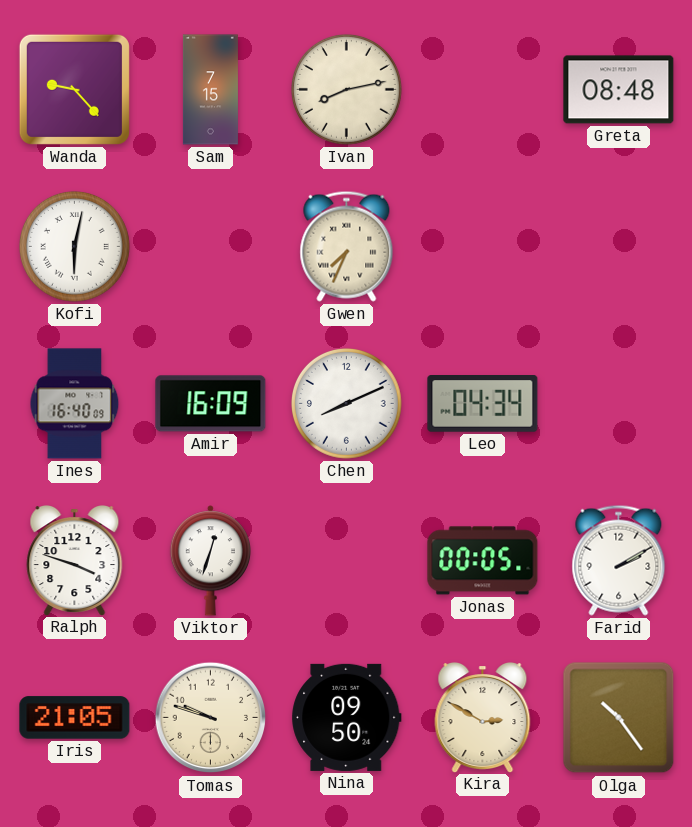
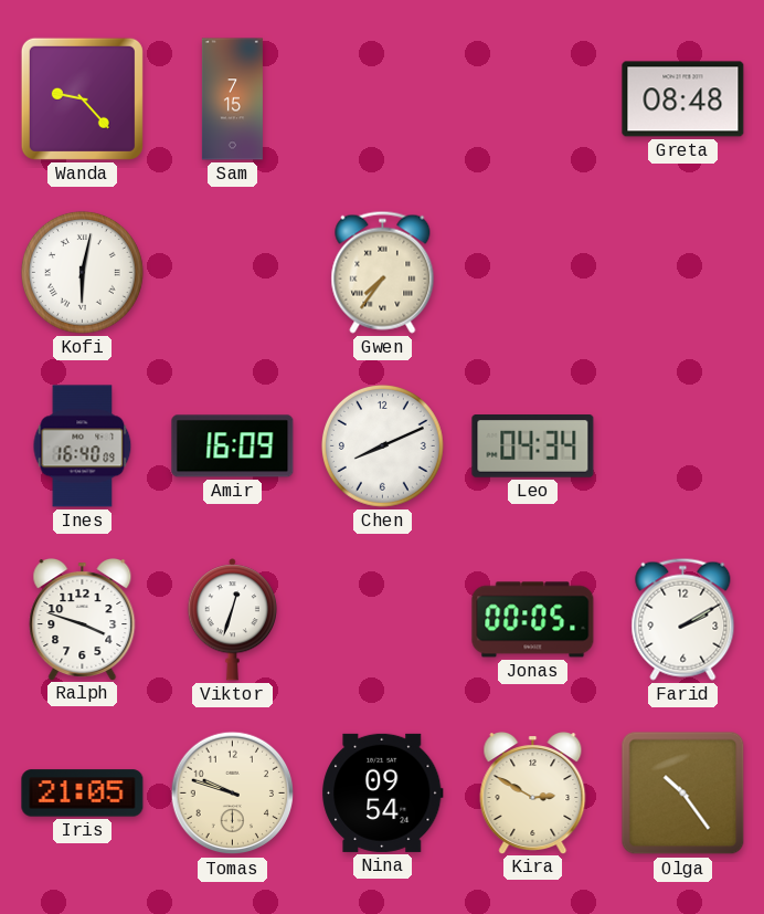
Ivan: 8:13 -> none
Gwen: 7:34 -> 7:36
Nina: 09:50 -> 09:54
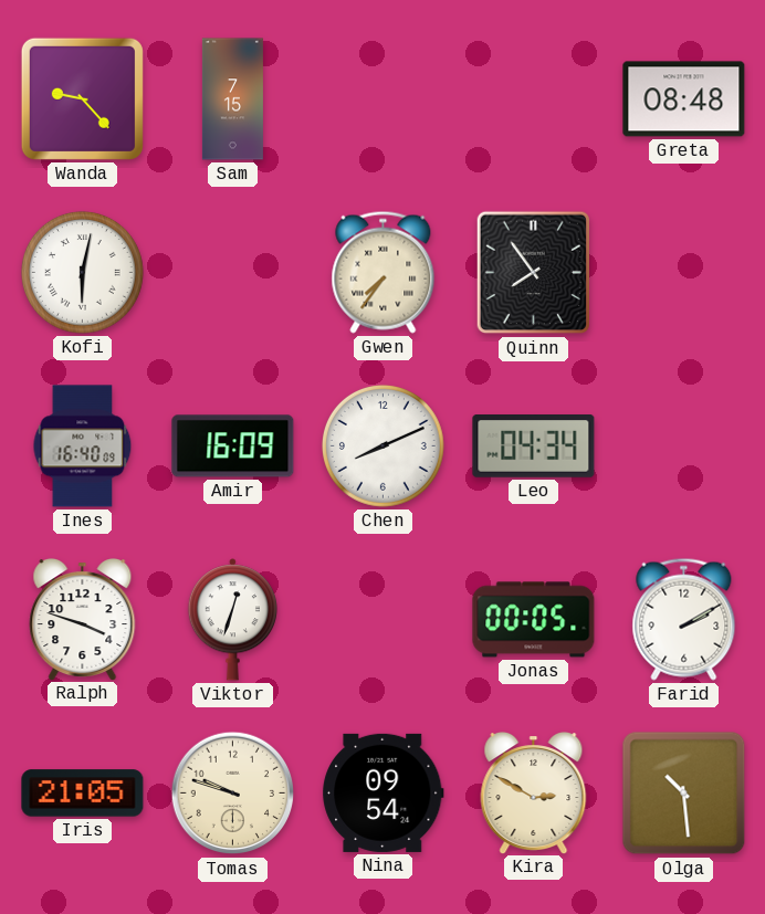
Quinn: none -> 7:54
Olga: 10:24 -> 10:29
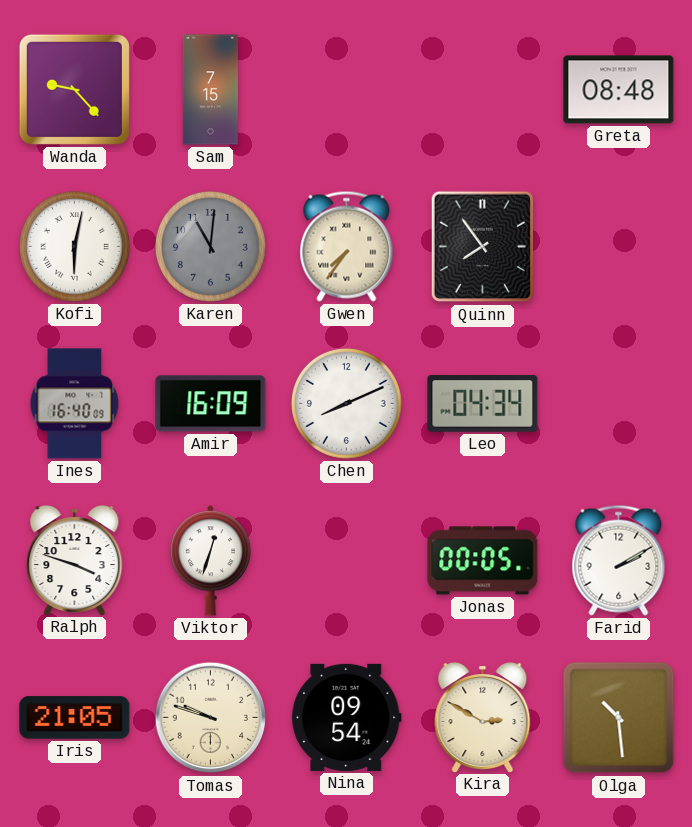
Karen: none -> 11:01
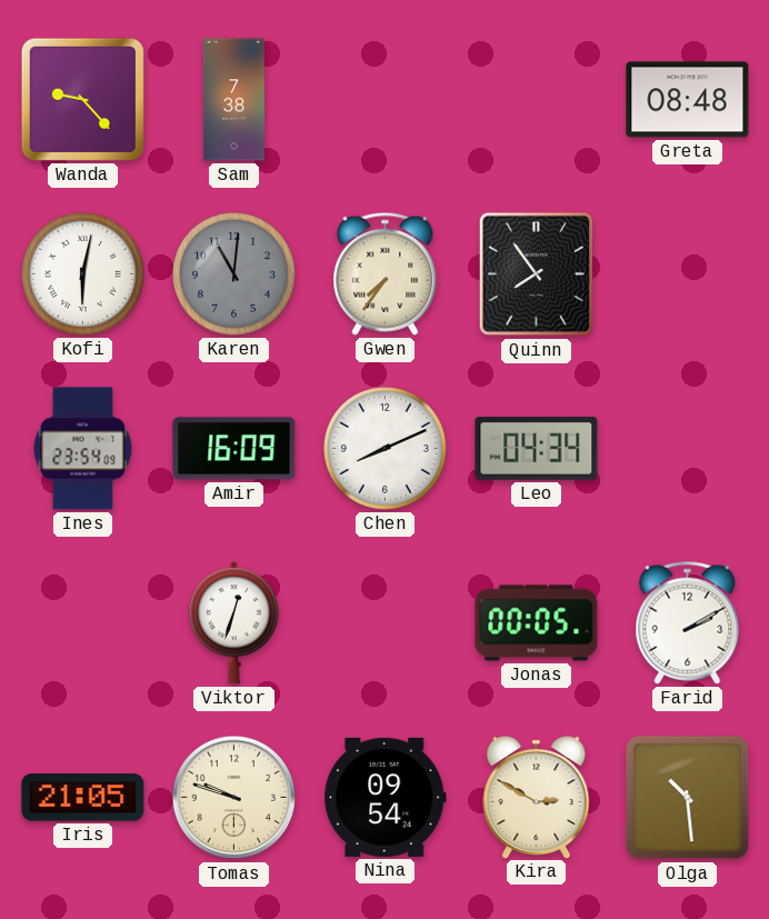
Sam: 7:15 -> 7:38
Ines: 16:40 -> 23:54
Ralph: 3:48 -> none
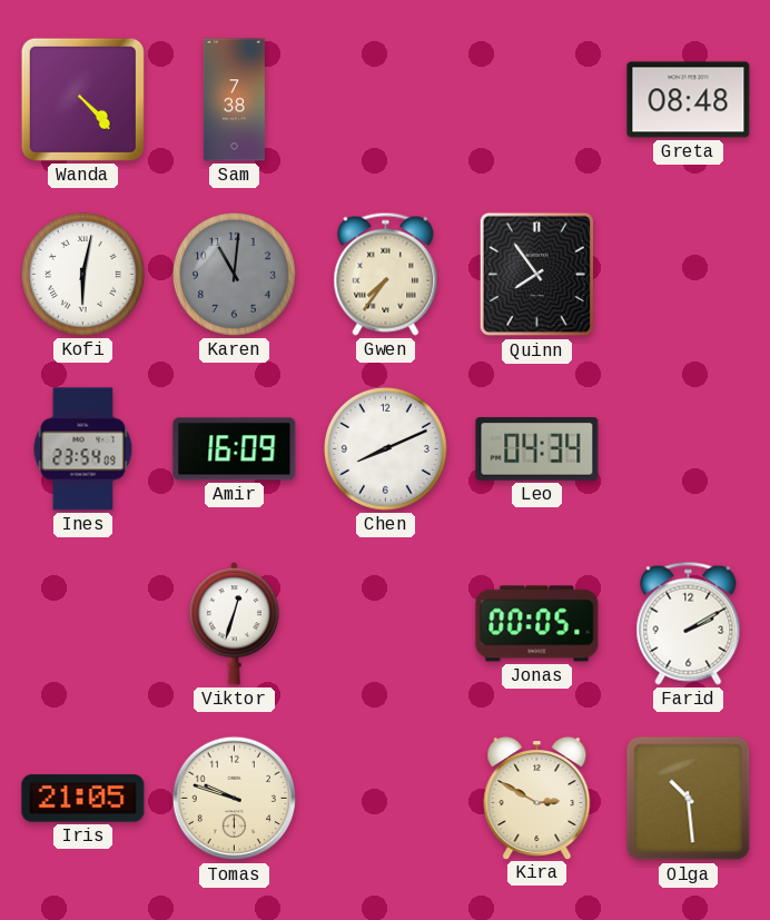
Wanda: 9:23 -> 4:23
Nina: 09:54 -> none
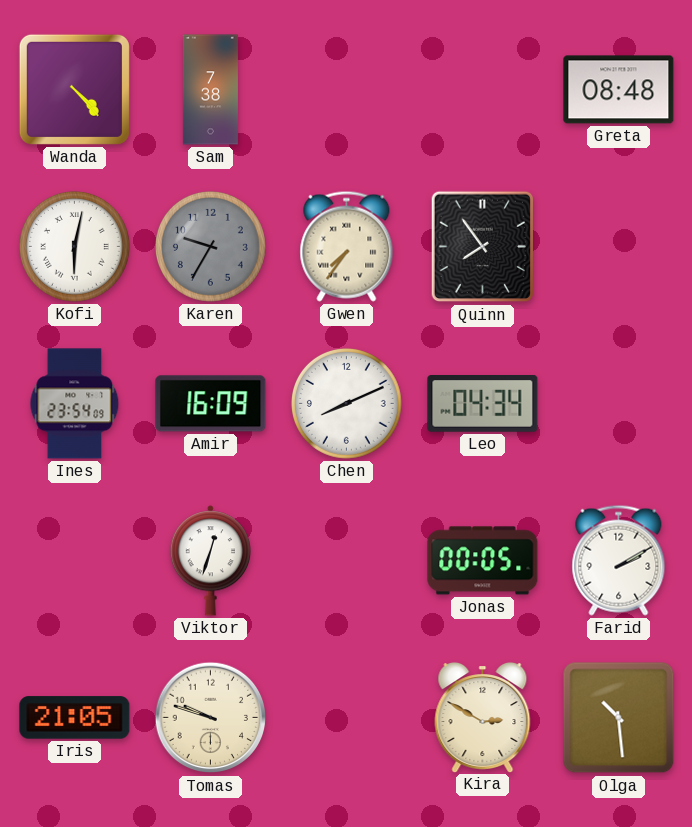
Karen: 11:01 -> 9:35
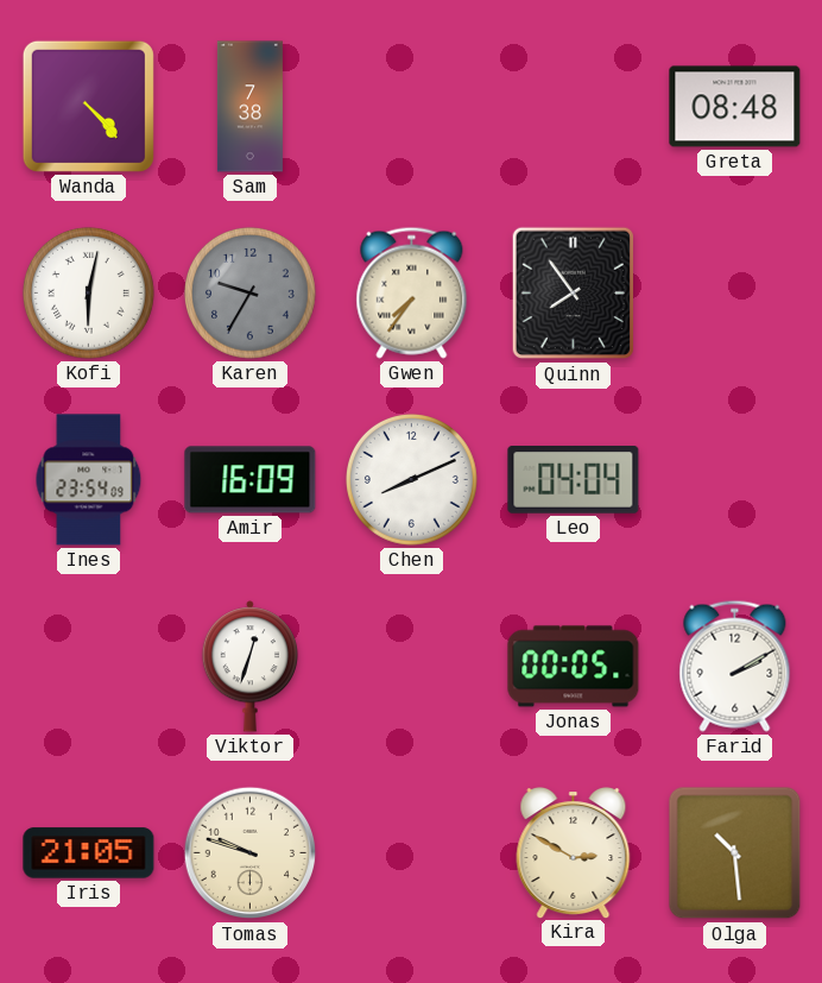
Leo: 04:34 -> 04:04
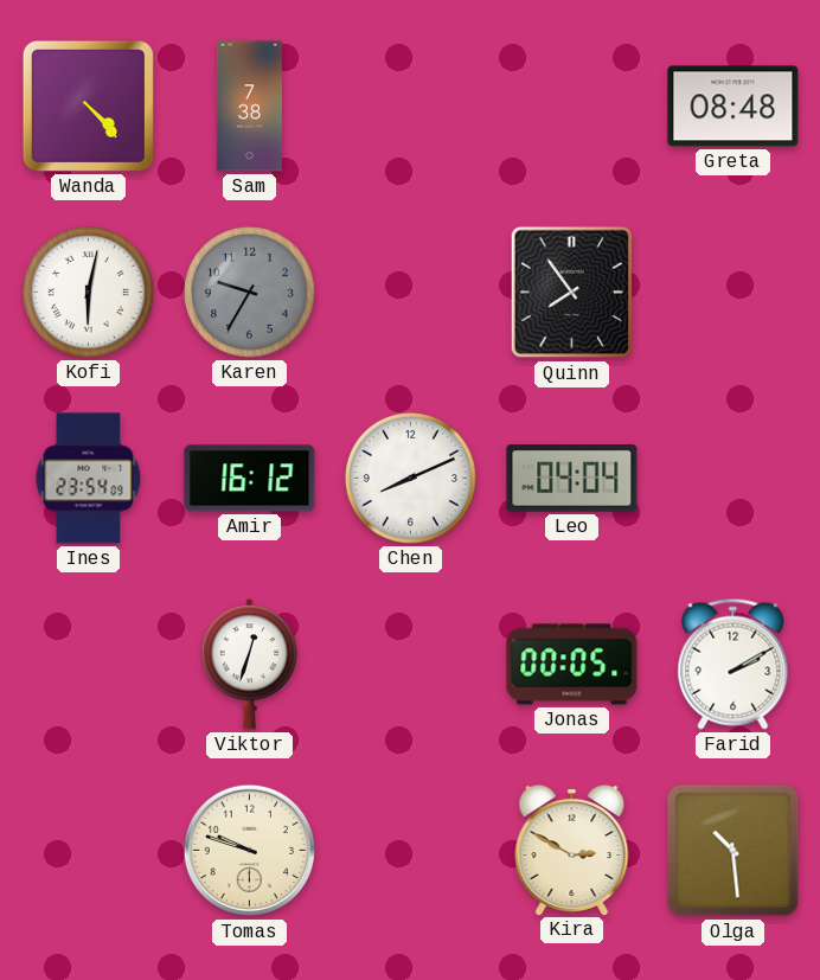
Gwen: 7:36 -> none
Amir: 16:09 -> 16:12
Iris: 21:05 -> none
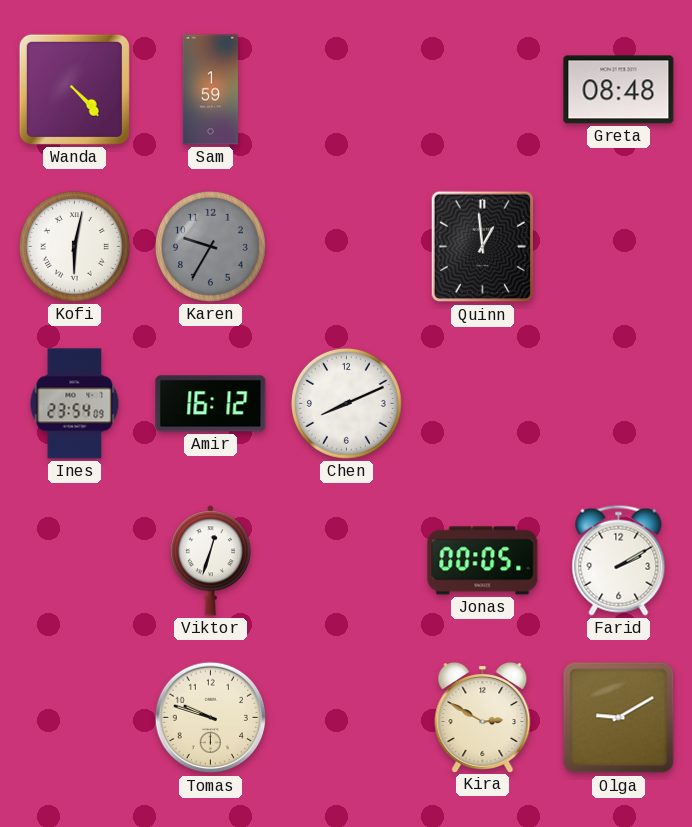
Sam: 7:38 -> 1:59
Quinn: 7:54 -> 12:59
Leo: 04:04 -> none
Olga: 10:29 -> 9:10
